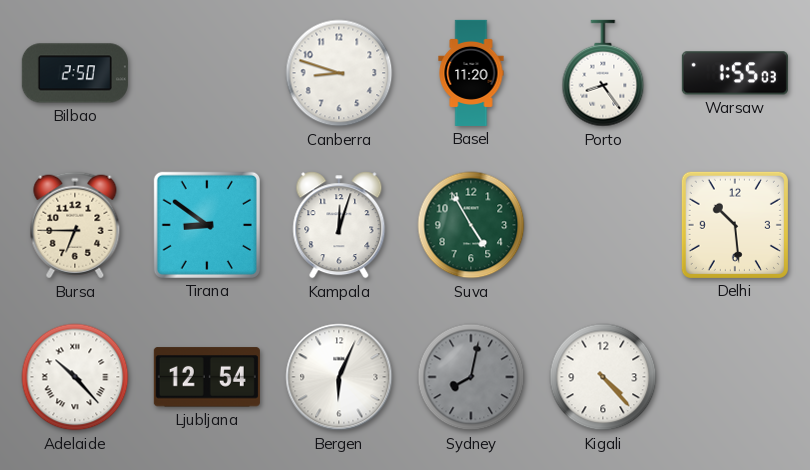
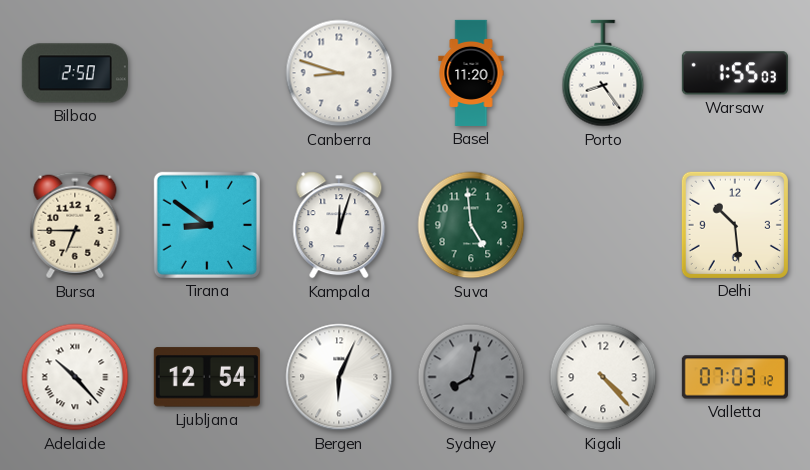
Suva: 4:55 -> 4:59
Valletta: none -> 07:03
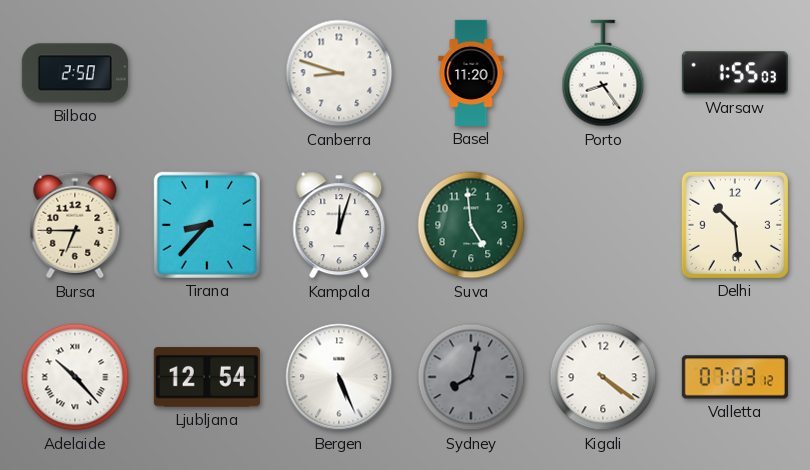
Tirana: 8:51 -> 8:37
Bergen: 6:04 -> 5:26
Kigali: 4:23 -> 4:21
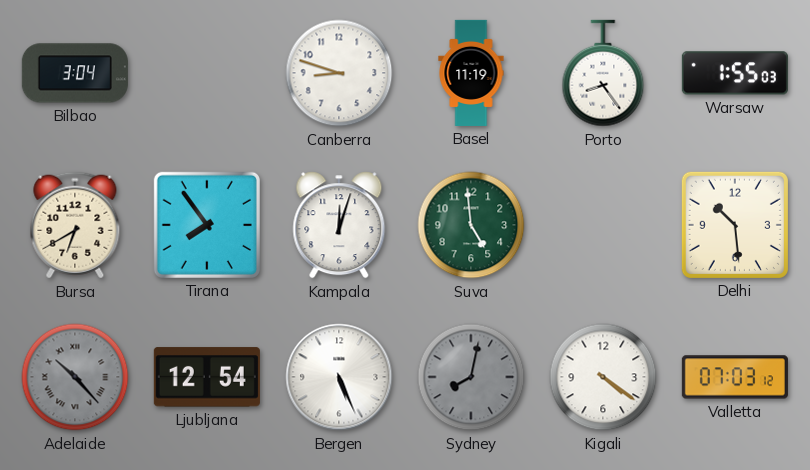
Bilbao: 2:50 -> 3:04
Basel: 11:20 -> 11:19
Bursa: 6:45 -> 6:40
Tirana: 8:37 -> 7:54
Adelaide dial: white -> grey
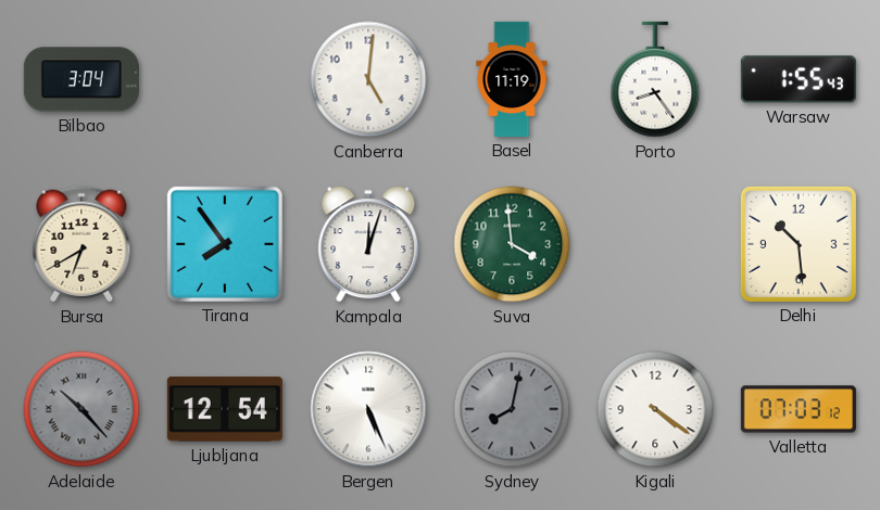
Canberra: 8:48 -> 5:01
Warsaw: 1:55:03 -> 1:55:43
Suva: 4:59 -> 3:59
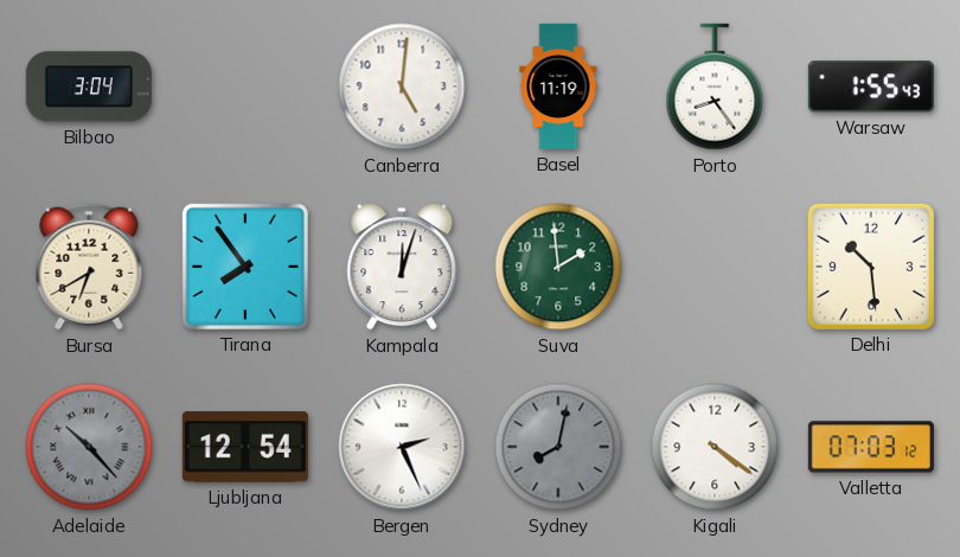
Suva: 3:59 -> 1:59
Bergen: 5:26 -> 2:26
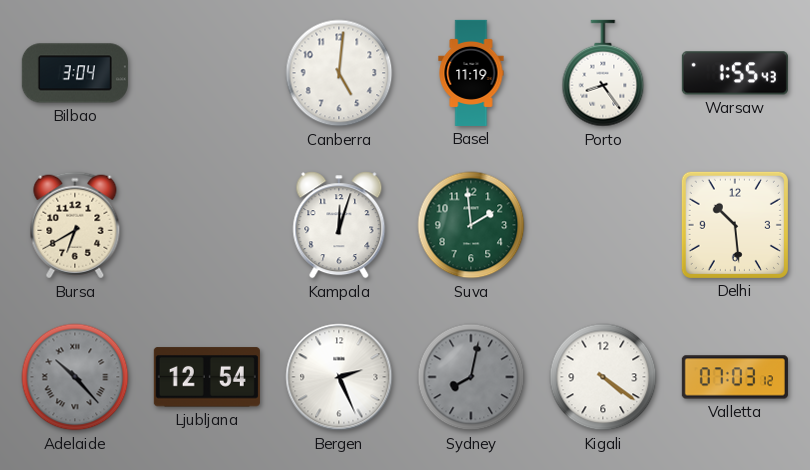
Tirana: 7:54 -> none
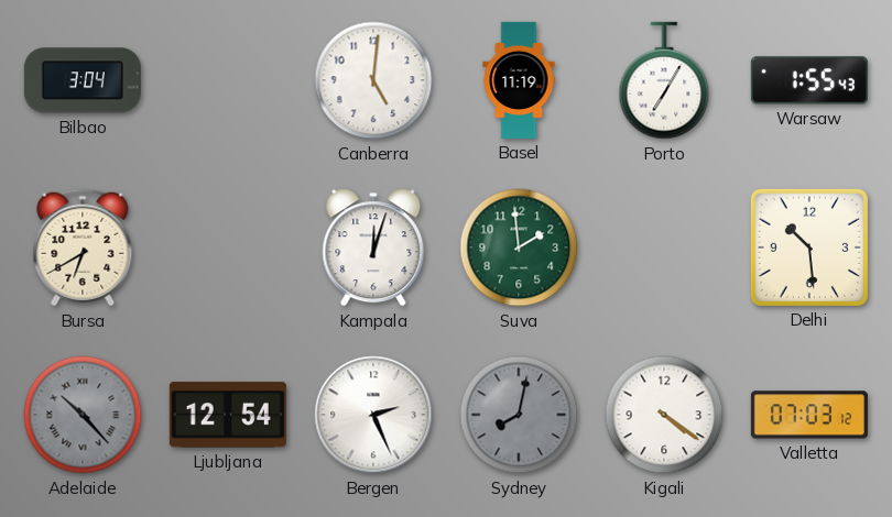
Porto: 8:24 -> 7:05
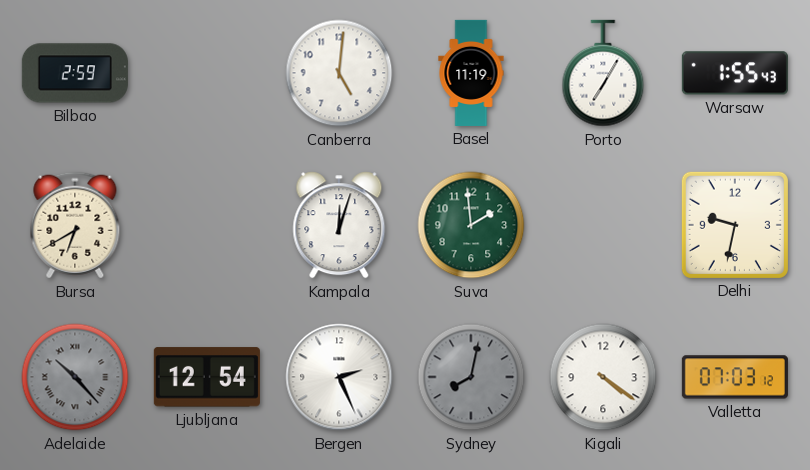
Bilbao: 3:04 -> 2:59
Delhi: 10:29 -> 9:32
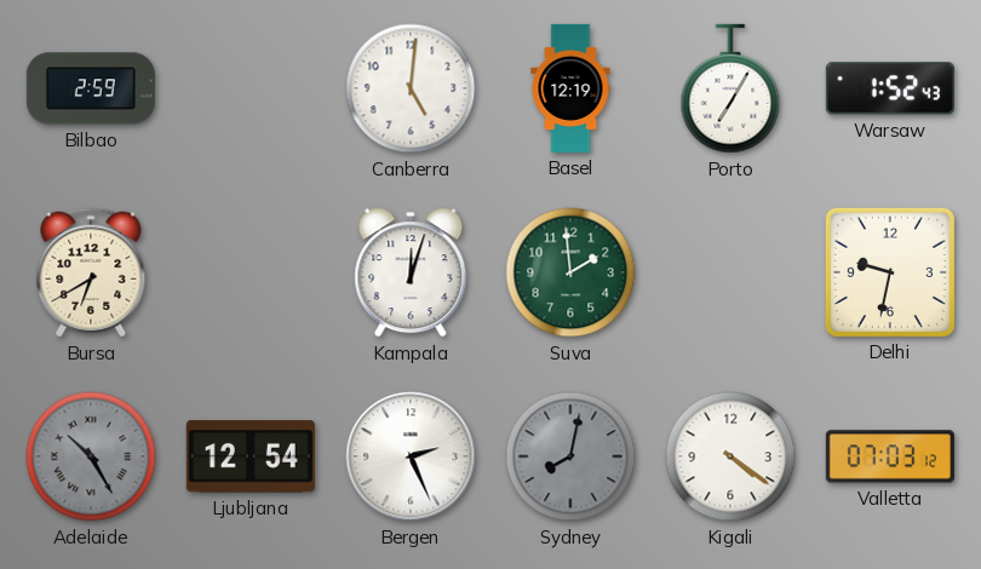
Basel: 11:19 -> 12:19
Warsaw: 1:55 -> 1:52
Adelaide: 10:23 -> 10:25
